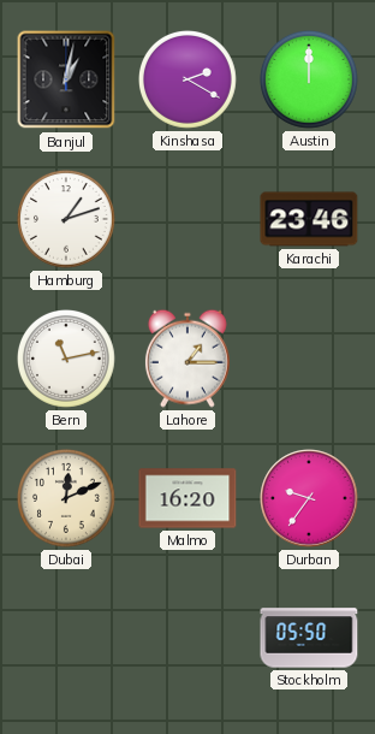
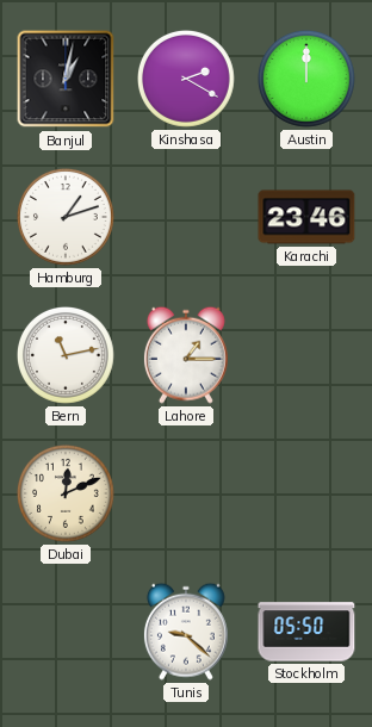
Malmo: 16:20 -> none
Durban: 9:36 -> none
Tunis: none -> 9:22
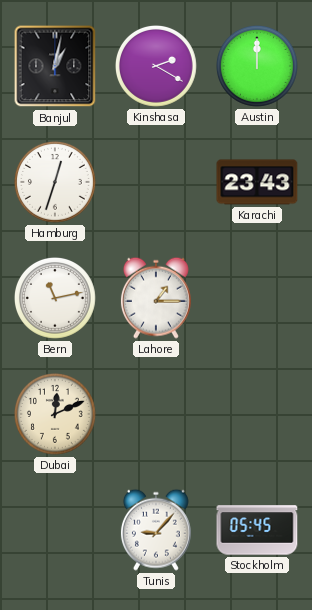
Hamburg: 1:12 -> 12:33
Karachi: 23:46 -> 23:43
Tunis: 9:22 -> 9:07
Stockholm: 05:50 -> 05:45
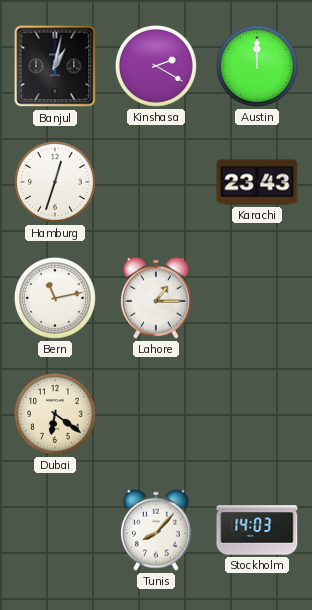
Dubai: 12:11 -> 6:21
Tunis: 9:07 -> 8:07
Stockholm: 05:45 -> 14:03
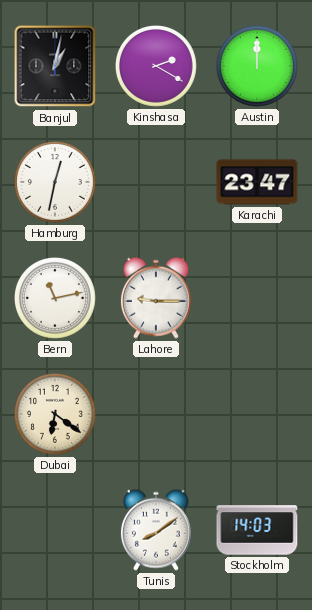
Hamburg: 12:33 -> 12:32
Karachi: 23:43 -> 23:47
Lahore: 1:15 -> 9:15
Tunis: 8:07 -> 8:09
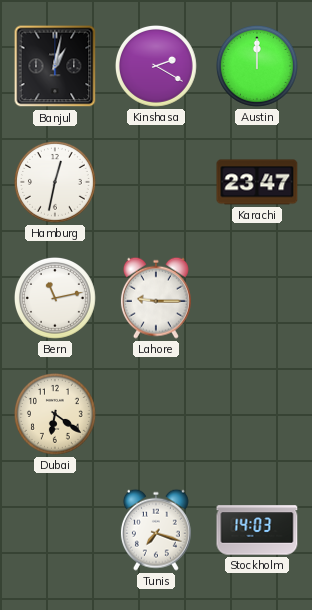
Tunis: 8:09 -> 7:18
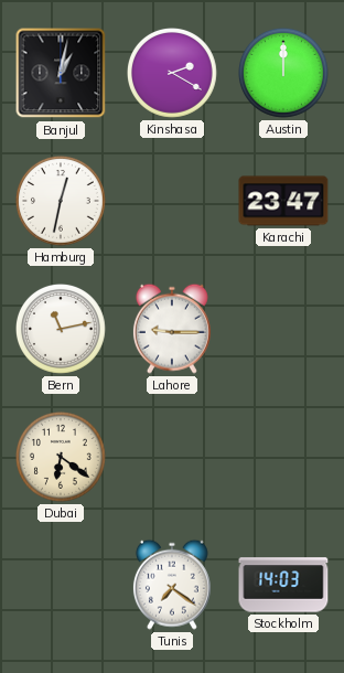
Tunis: 7:18 -> 7:21
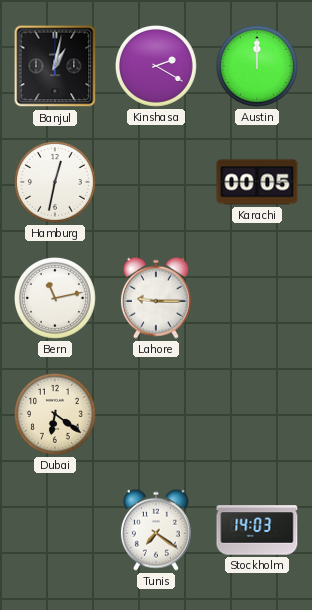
Karachi: 23:47 -> 00:05
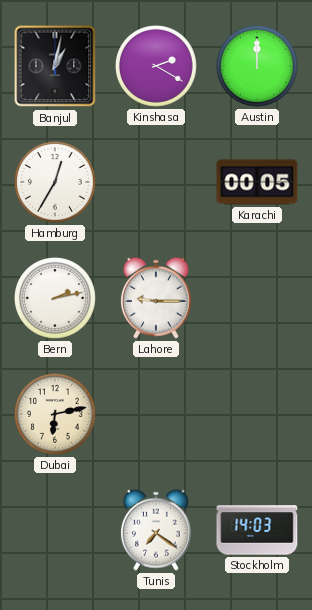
Hamburg: 12:32 -> 12:35
Bern: 11:13 -> 2:13
Dubai: 6:21 -> 6:13
